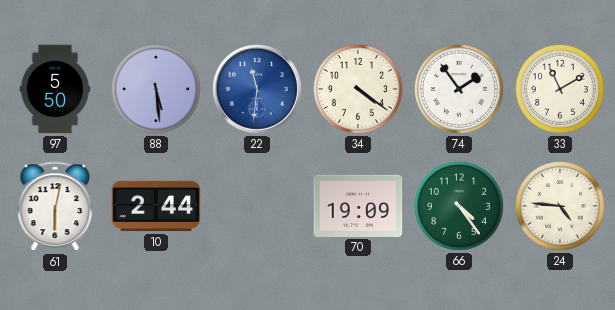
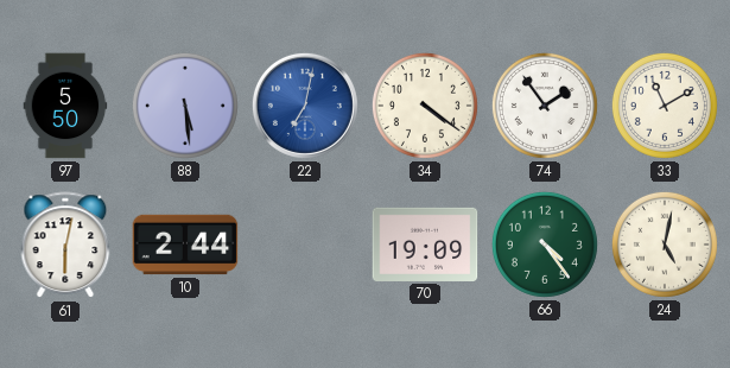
22: 11:31 -> 7:02
24: 4:46 -> 5:02
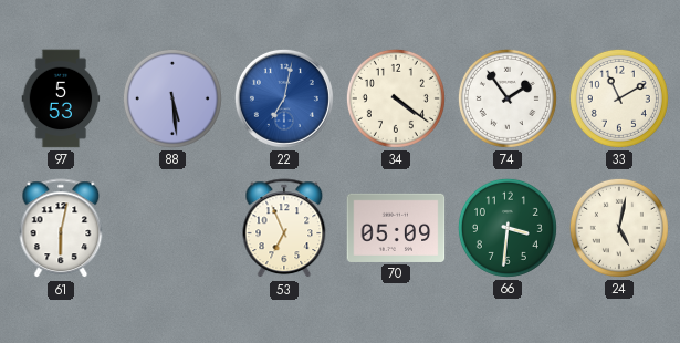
97: 5:50 -> 5:53
10: 2:44 -> none
53: none -> 6:56
70: 19:09 -> 05:09
66: 4:24 -> 3:31
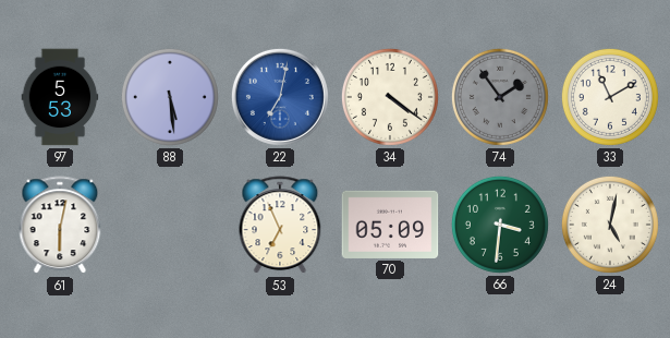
74 dial: white -> grey
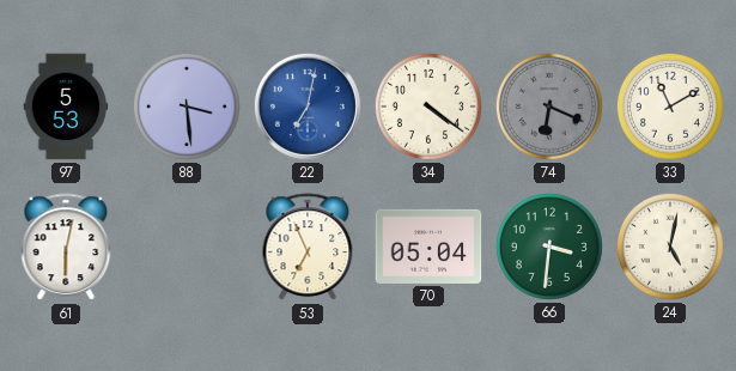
88: 5:29 -> 3:29
74: 1:54 -> 6:19
70: 05:09 -> 05:04
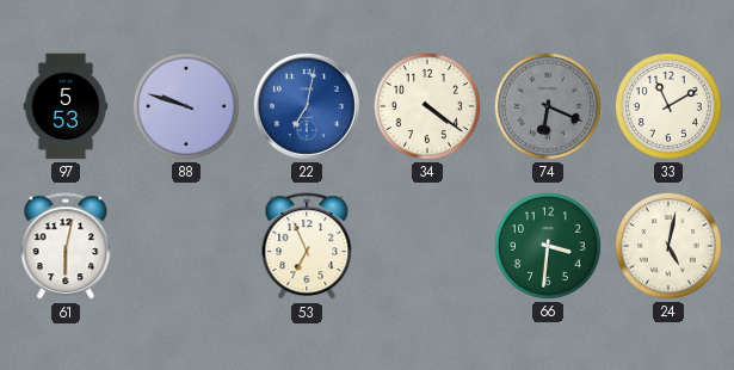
88: 3:29 -> 9:48
70: 05:04 -> none
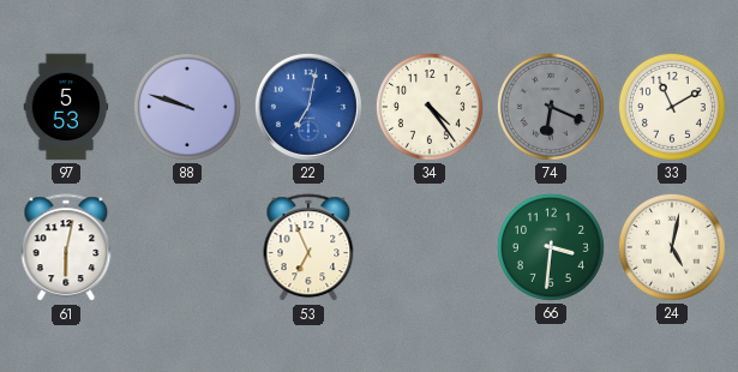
34: 4:21 -> 4:24
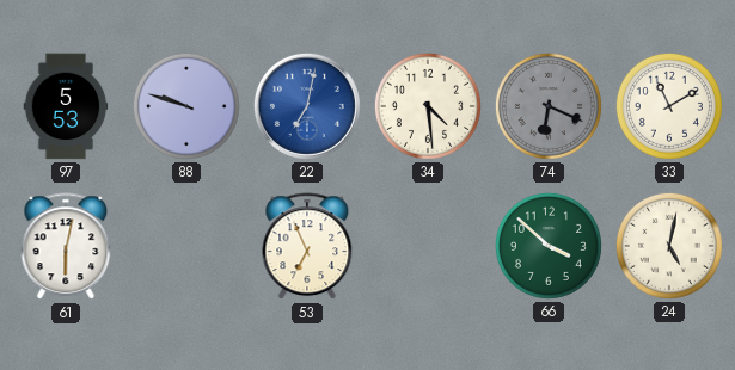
34: 4:24 -> 4:29
66: 3:31 -> 3:52
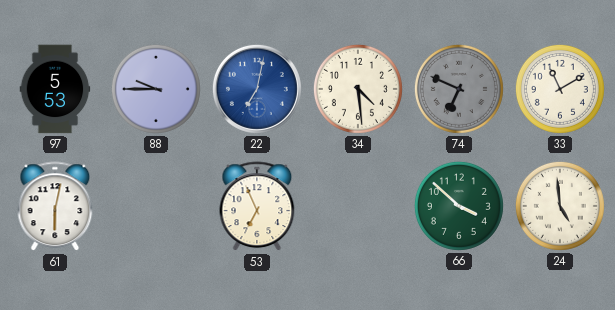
88: 9:48 -> 9:45
74: 6:19 -> 6:49
24: 5:02 -> 4:59
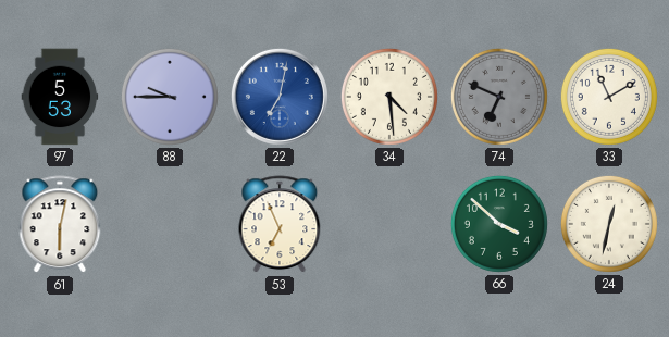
24: 4:59 -> 12:32
